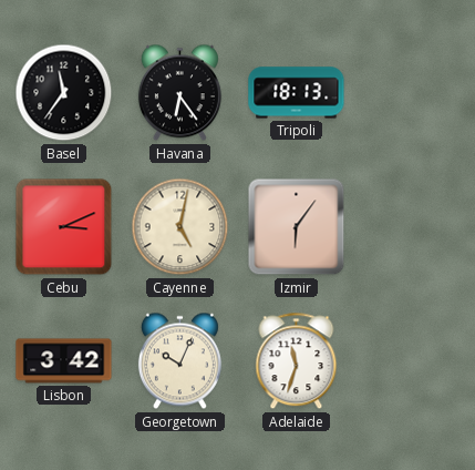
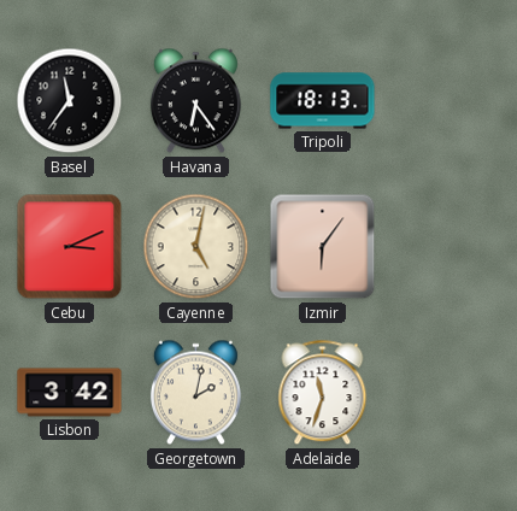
Georgetown: 10:04 -> 2:02
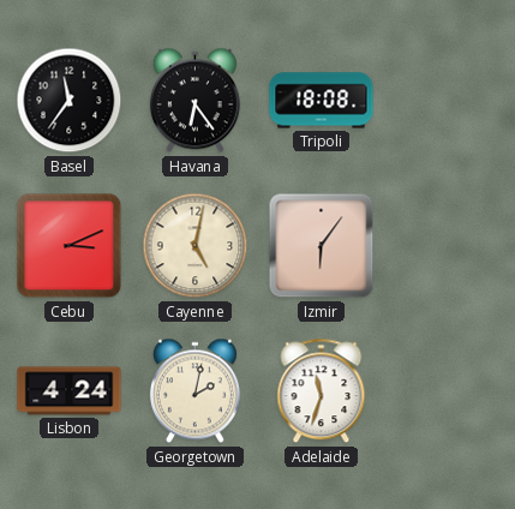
Tripoli: 18:13 -> 18:08
Lisbon: 3:42 -> 4:24
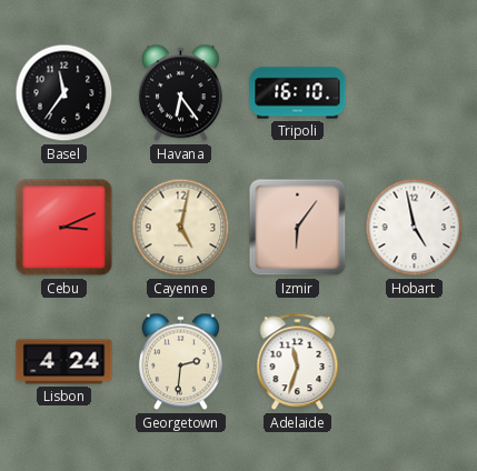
Tripoli: 18:08 -> 16:10
Hobart: none -> 4:58
Georgetown: 2:02 -> 2:31
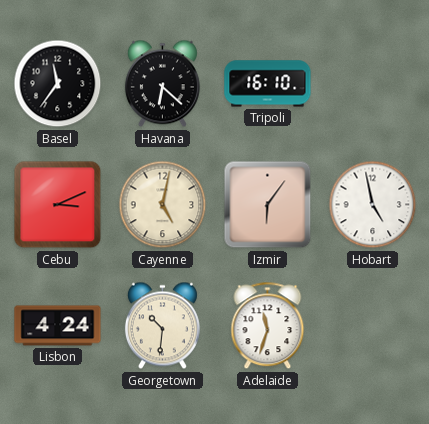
Havana: 6:24 -> 6:22
Georgetown: 2:31 -> 10:31
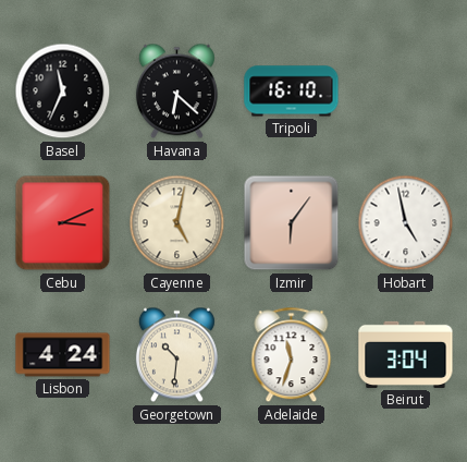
Basel: 11:36 -> 11:34
Beirut: none -> 3:04
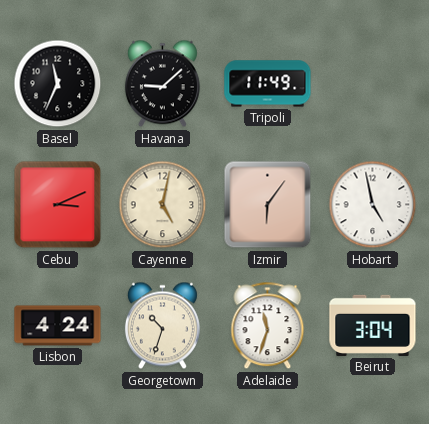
Havana: 6:22 -> 9:08
Tripoli: 16:10 -> 11:49
Georgetown: 10:31 -> 10:33
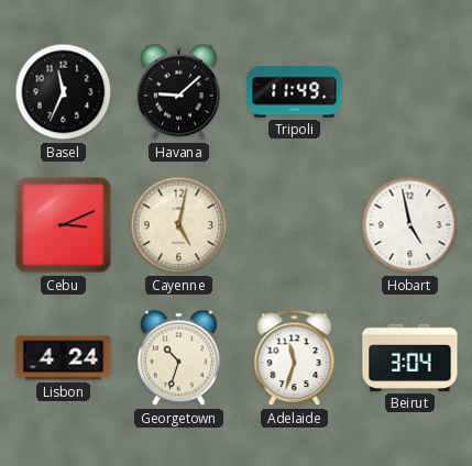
Izmir: 6:06 -> none
